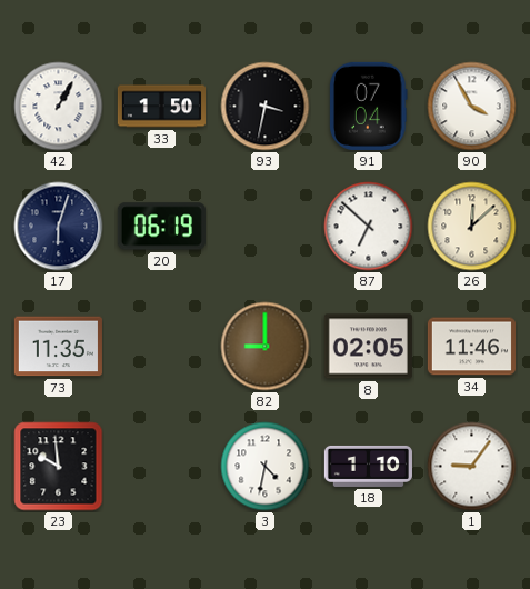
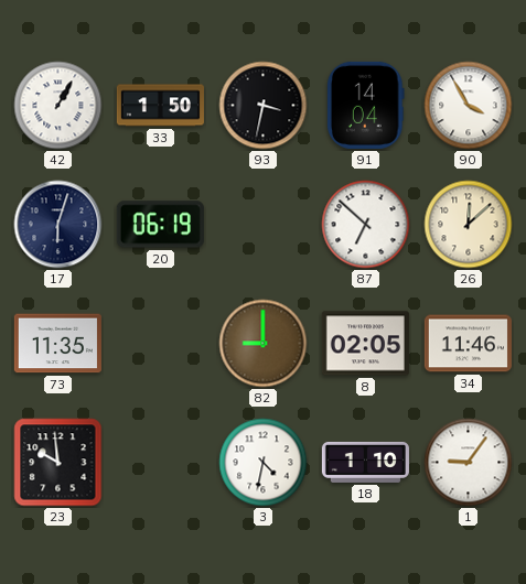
91: 07:04 -> 14:04
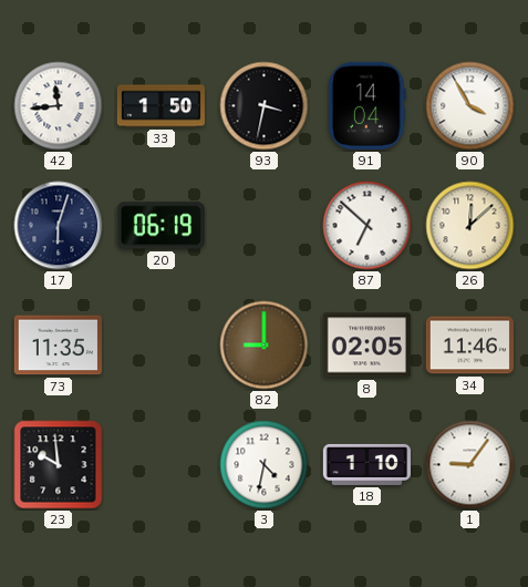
42: 1:05 -> 11:44
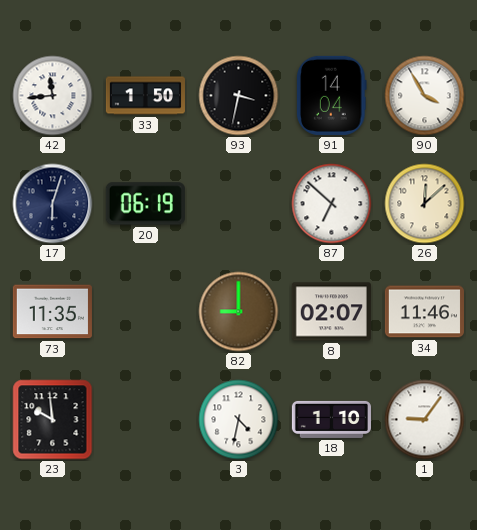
8: 02:05 -> 02:07
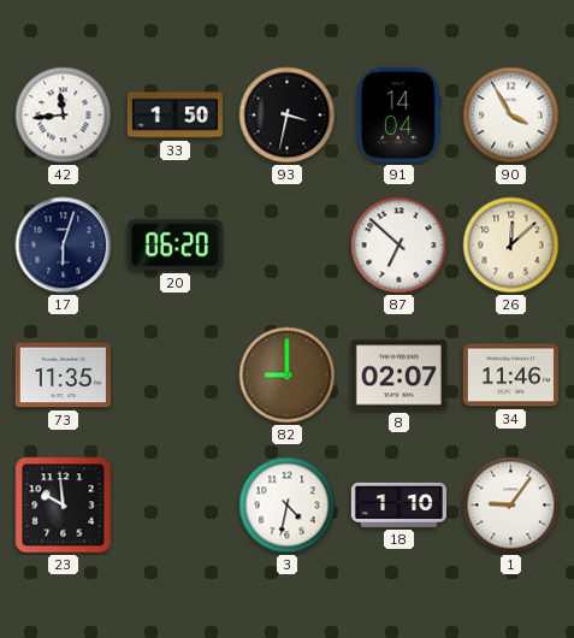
20: 06:19 -> 06:20
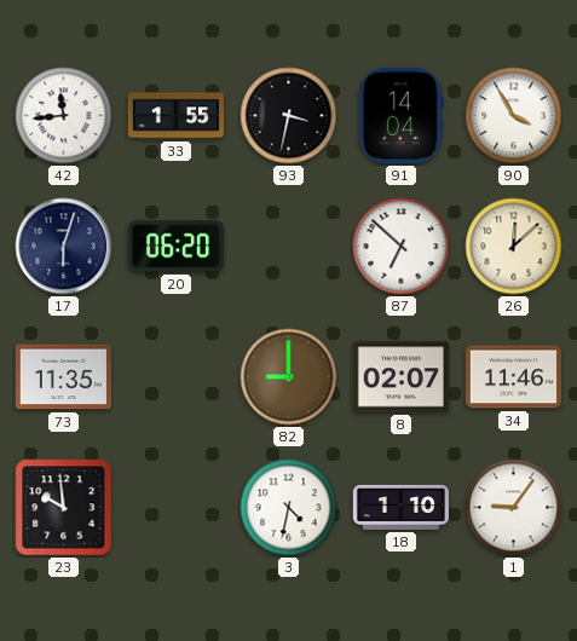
33: 1:50 -> 1:55
